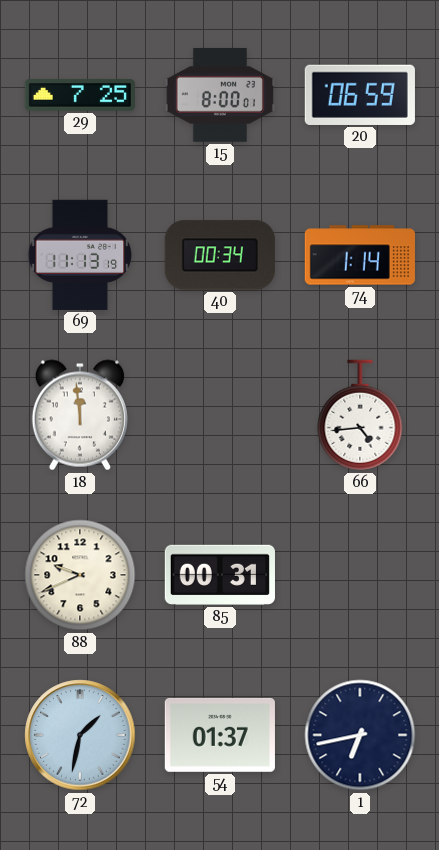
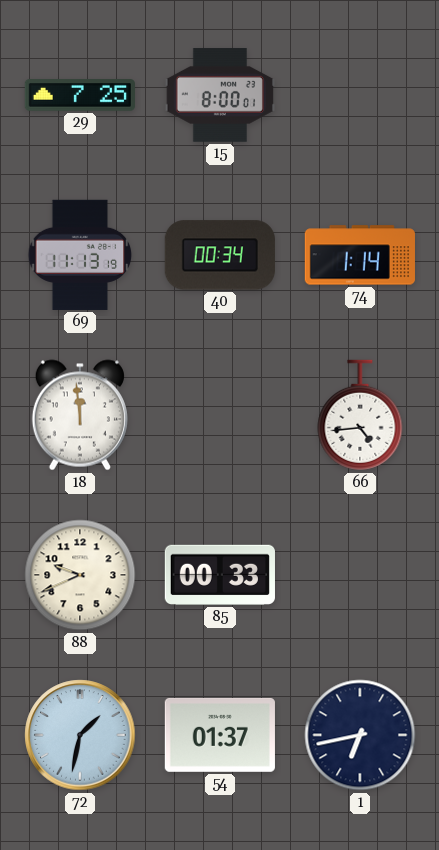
20: 06:59 -> none
85: 00:31 -> 00:33
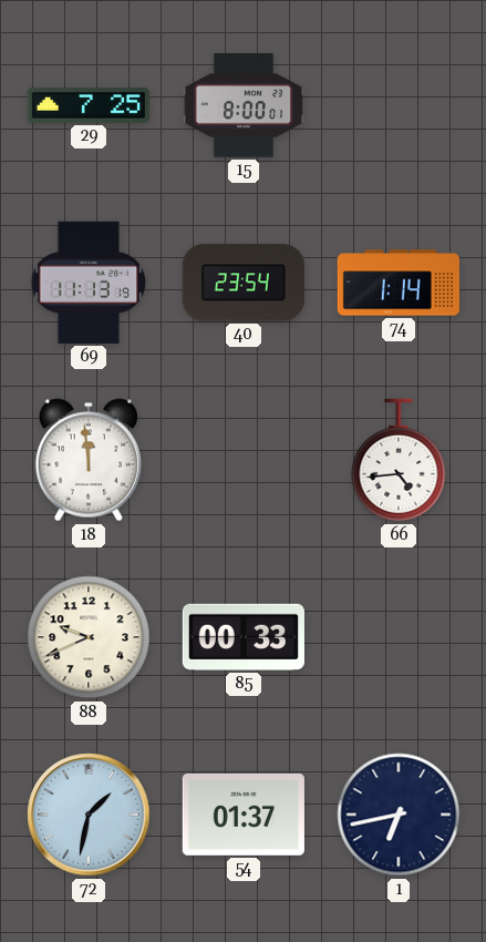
40: 00:34 -> 23:54
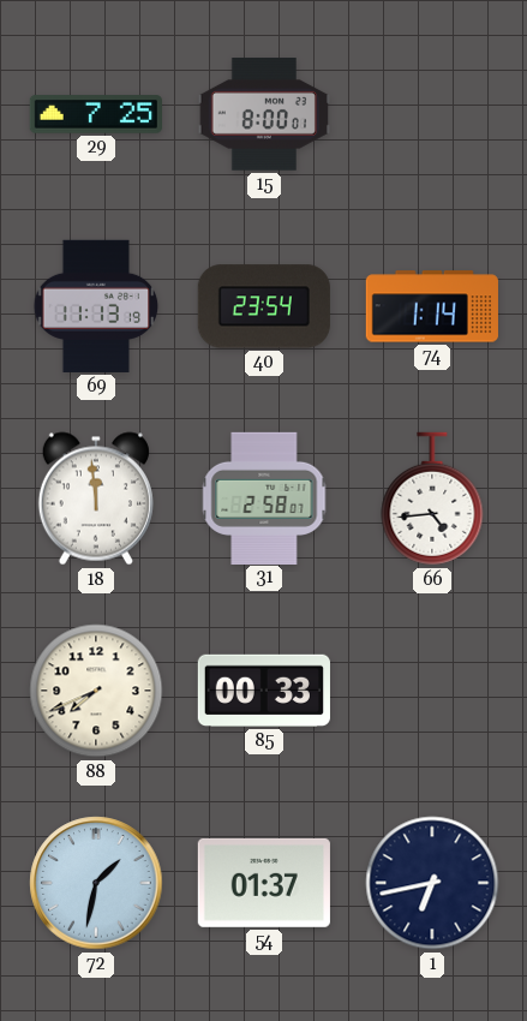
31: none -> 2:58
88: 9:41 -> 7:41
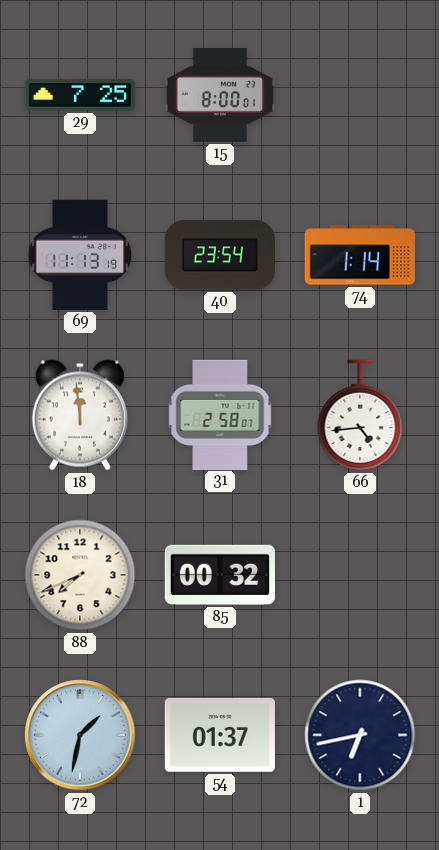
85: 00:33 -> 00:32
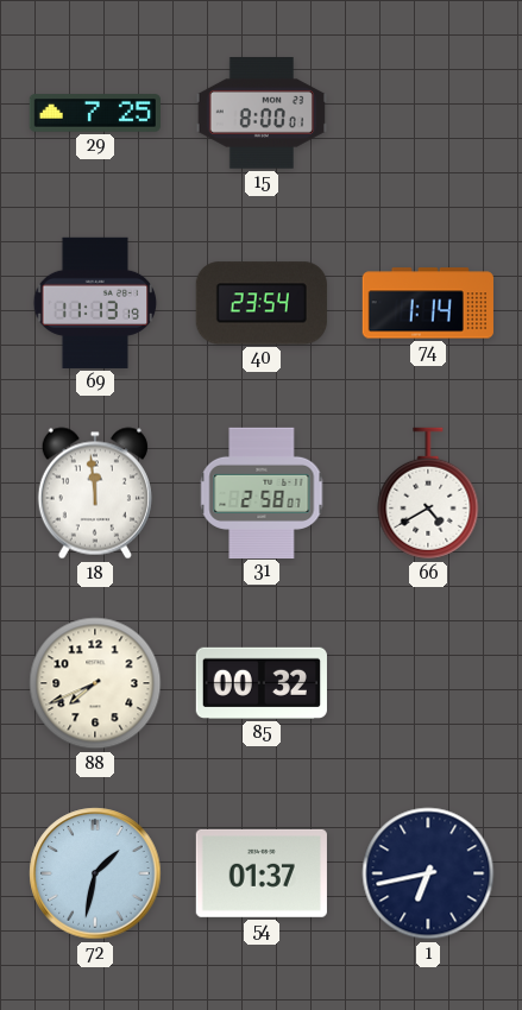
66: 4:44 -> 4:40
